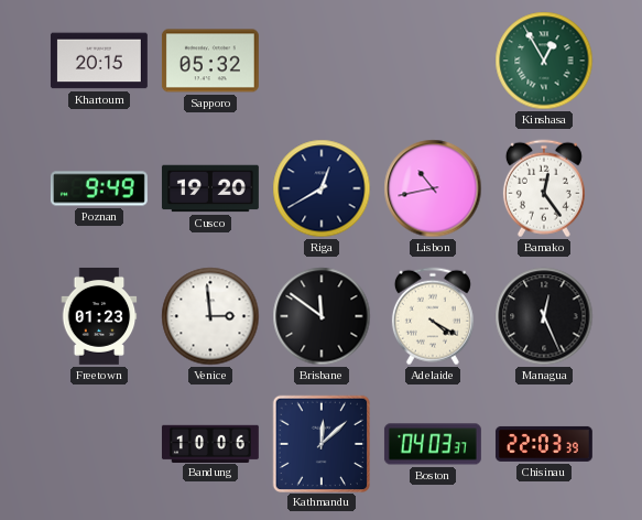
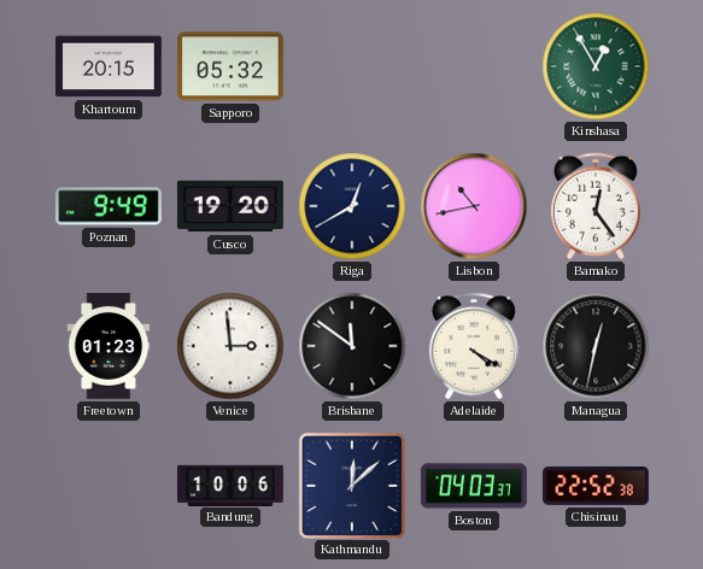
Managua: 12:26 -> 12:32
Chisinau: 22:03 -> 22:52
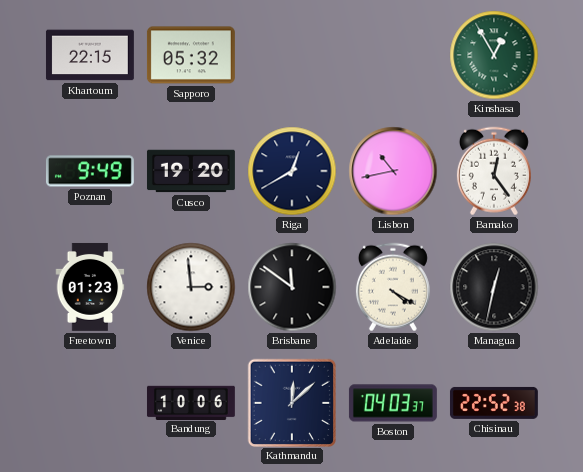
Khartoum: 20:15 -> 22:15
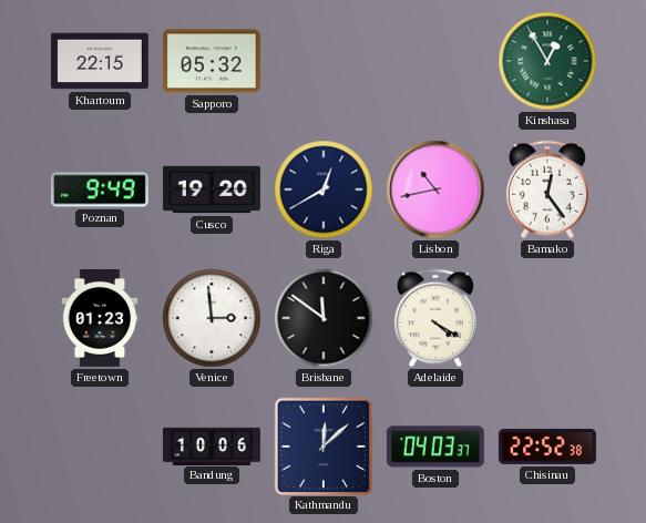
Managua: 12:32 -> none
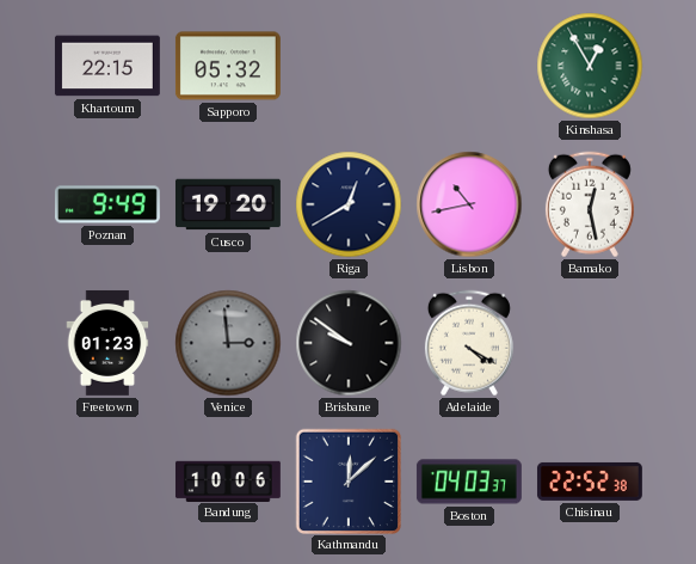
Bamako: 12:24 -> 12:28
Venice dial: white -> grey
Brisbane: 11:51 -> 9:51
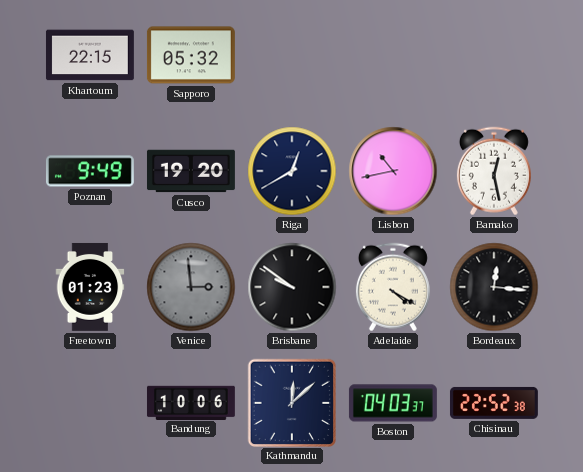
Kinshasa: 12:55 -> none
Bordeaux: none -> 12:16
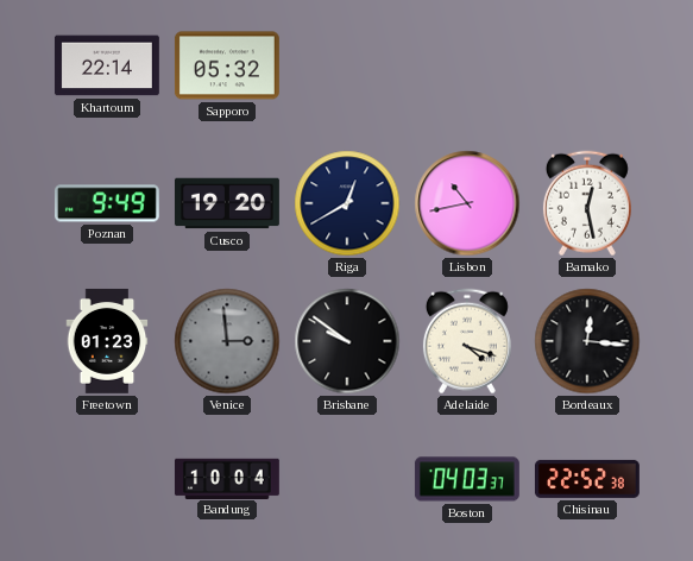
Khartoum: 22:15 -> 22:14
Adelaide: 4:20 -> 4:18
Bandung: 10:06 -> 10:04
Kathmandu: 12:08 -> none
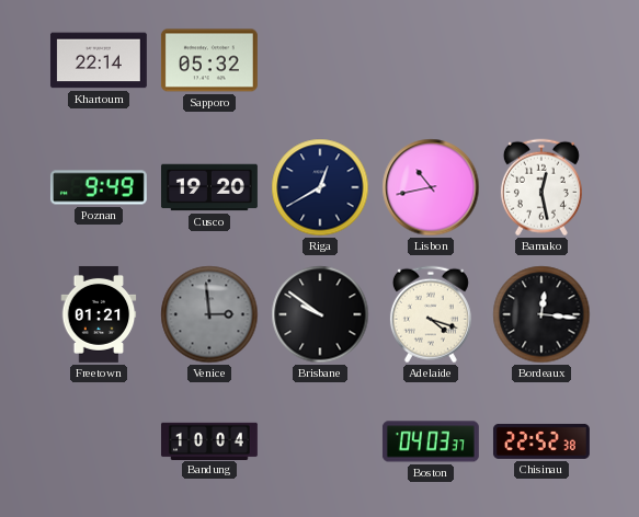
Freetown: 01:23 -> 01:21
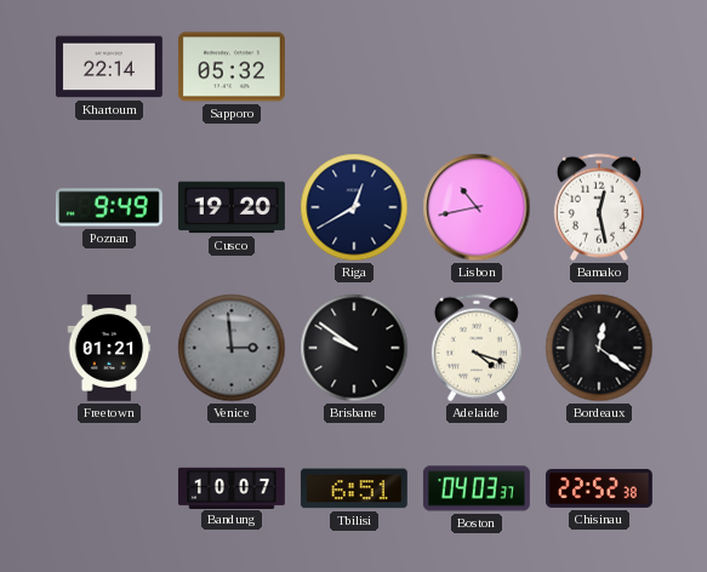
Bordeaux: 12:16 -> 12:21
Bandung: 10:04 -> 10:07
Tbilisi: none -> 6:51
